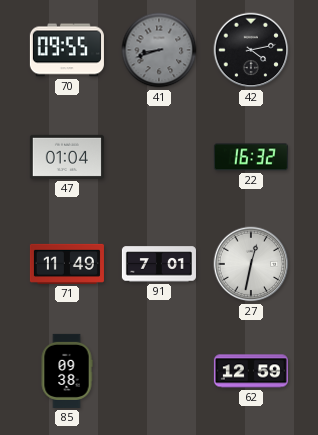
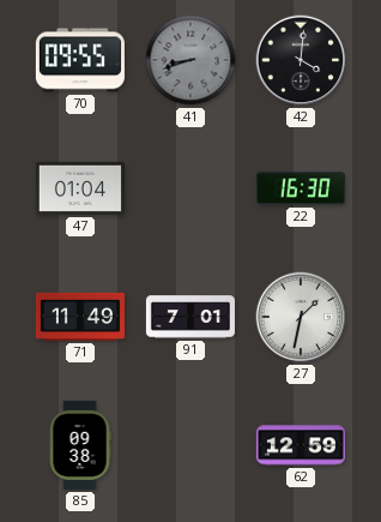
42: 4:13 -> 4:01
22: 16:32 -> 16:30
27: 12:32 -> 1:32
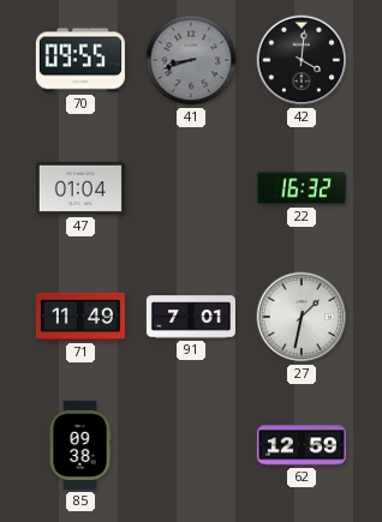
22: 16:30 -> 16:32
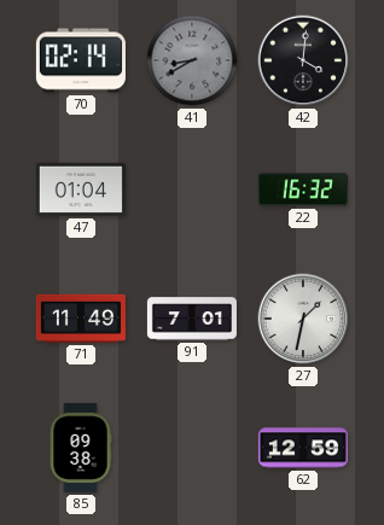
70: 09:55 -> 02:14
41: 8:42 -> 8:40
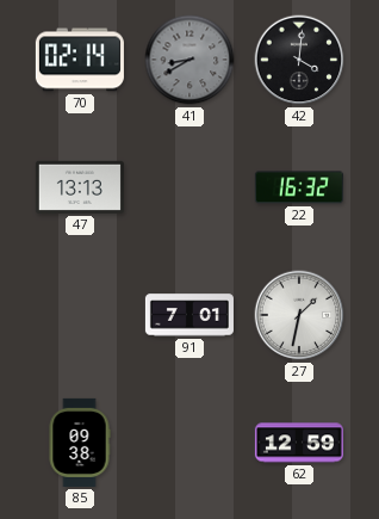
47: 01:04 -> 13:13
71: 11:49 -> none
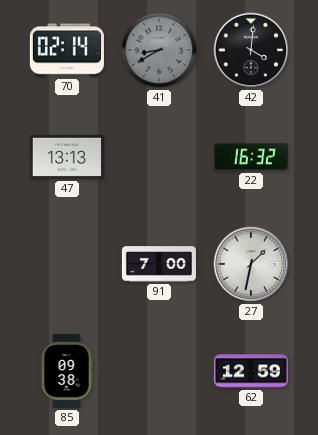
91: 7:01 -> 7:00
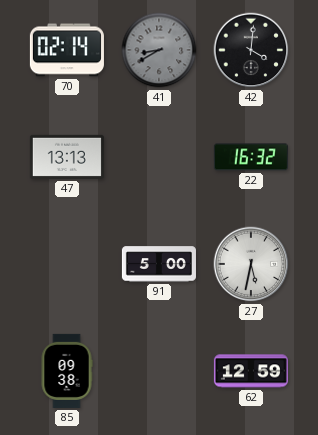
91: 7:00 -> 5:00
27: 1:32 -> 5:32
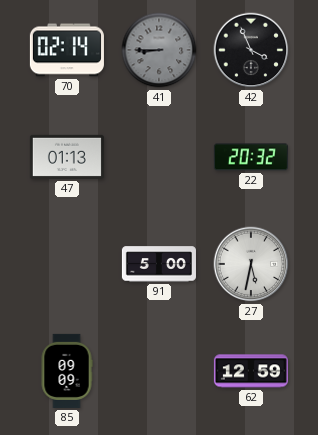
41: 8:40 -> 8:45
42: 4:01 -> 3:56
47: 13:13 -> 01:13
22: 16:32 -> 20:32
85: 09:38 -> 09:09
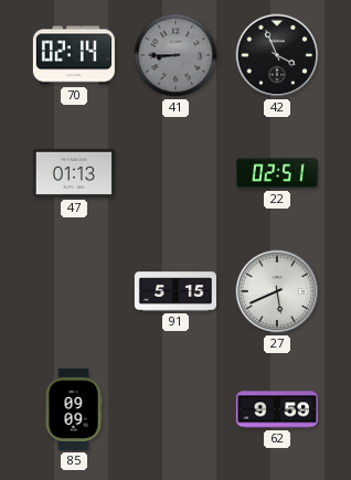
22: 20:32 -> 02:51
91: 5:00 -> 5:15
27: 5:32 -> 5:41
62: 12:59 -> 9:59
